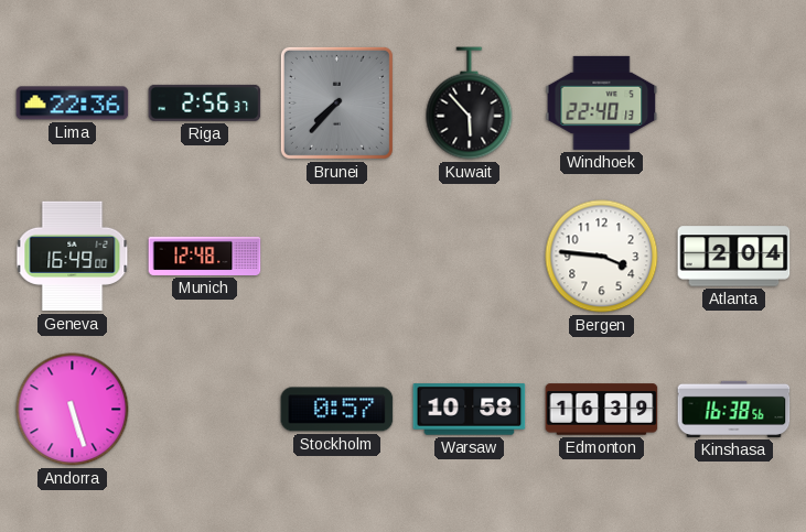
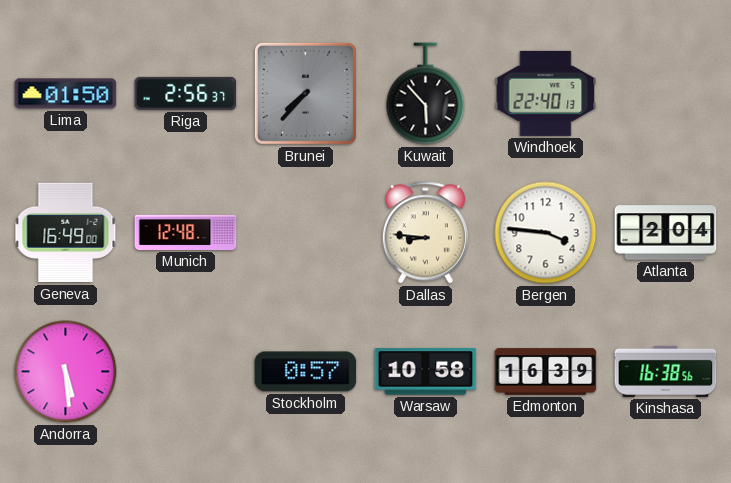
Lima: 22:36 -> 01:50
Dallas: none -> 8:46
Andorra: 5:27 -> 5:29
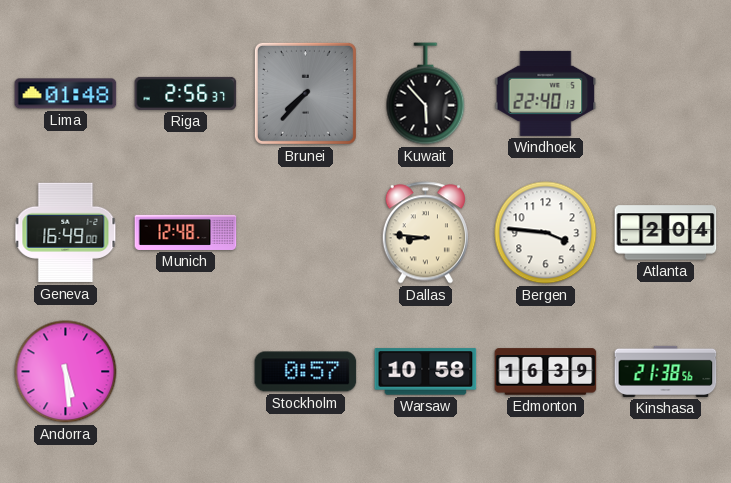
Lima: 01:50 -> 01:48
Kinshasa: 16:38 -> 21:38
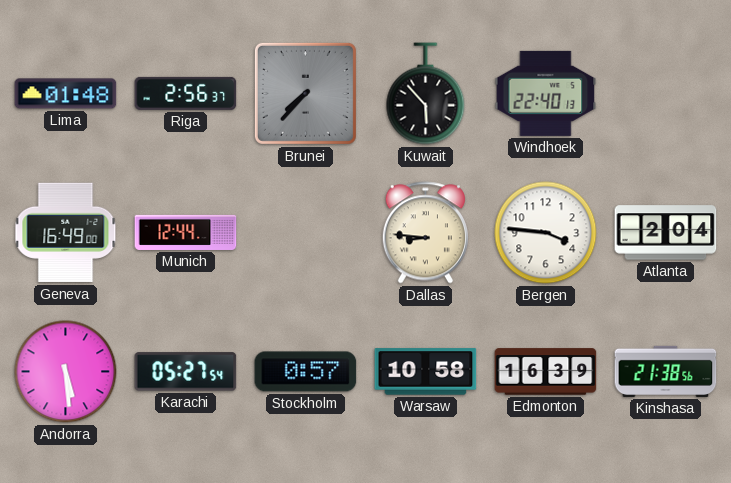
Munich: 12:48 -> 12:44
Karachi: none -> 05:27
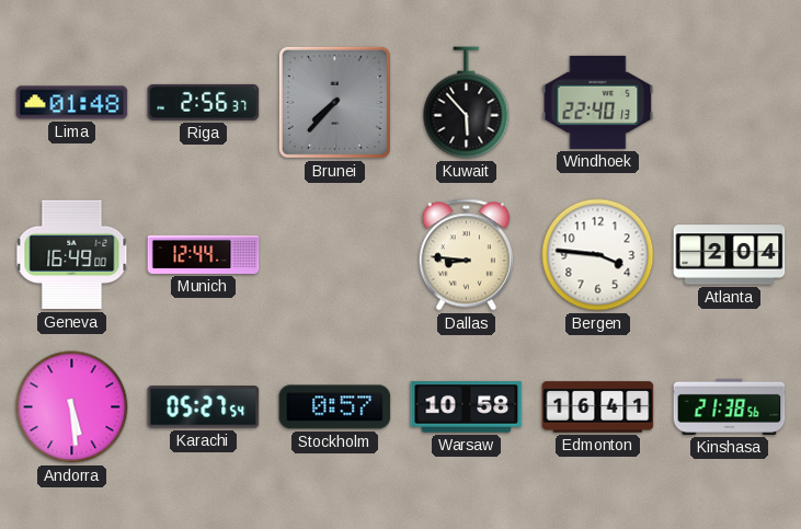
Edmonton: 16:39 -> 16:41
